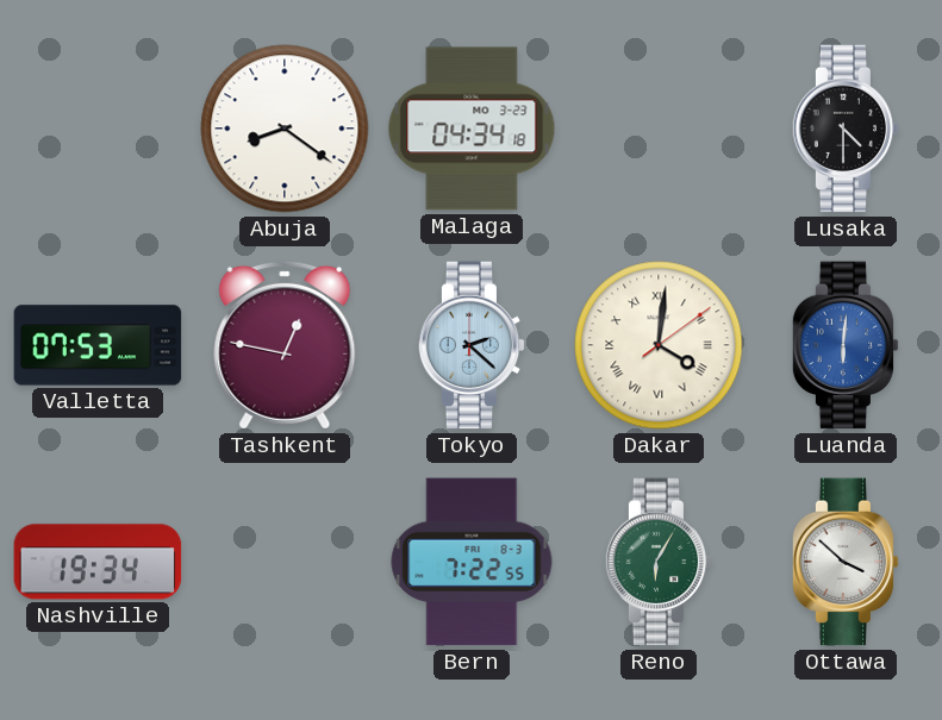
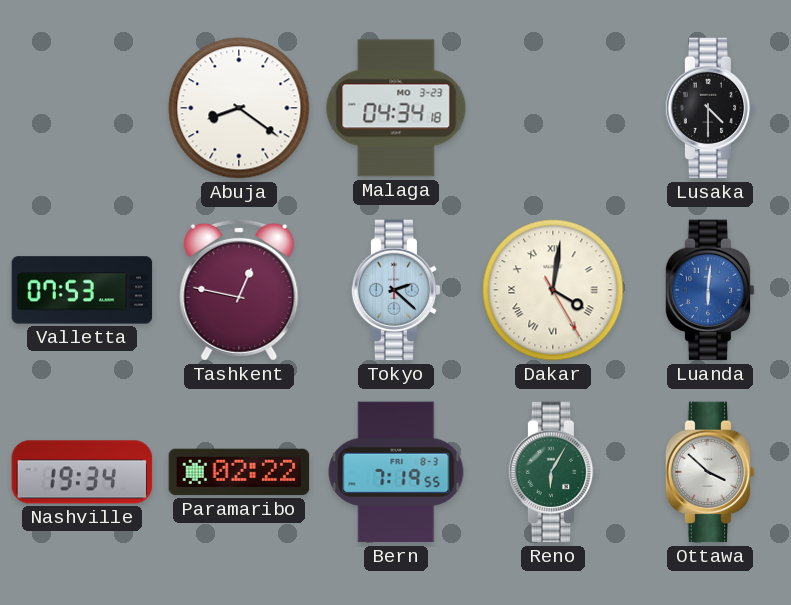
Dakar: 4:01:09 -> 4:01:25
Paramaribo: none -> 02:22
Bern: 7:22 -> 7:19
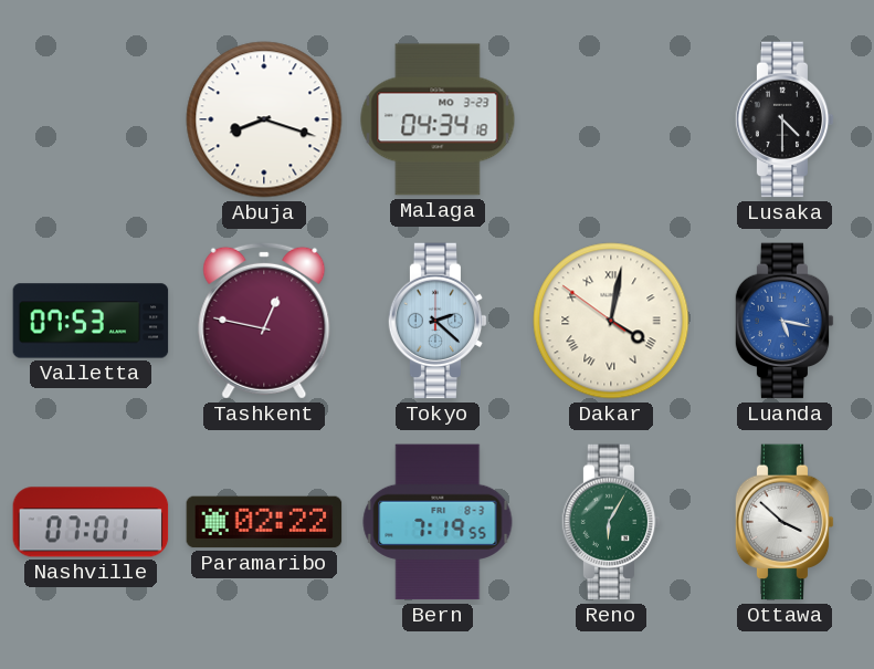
Abuja: 8:21 -> 8:18
Dakar: 4:01:25 -> 4:01:51
Luanda: 6:01 -> 5:17
Nashville: 19:34 -> 07:01
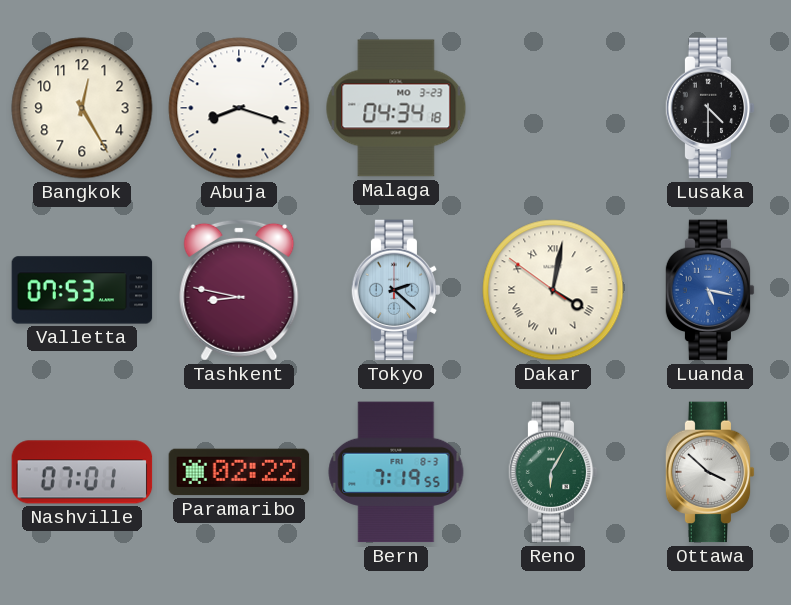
Bangkok: none -> 12:25
Tashkent: 12:47 -> 8:47
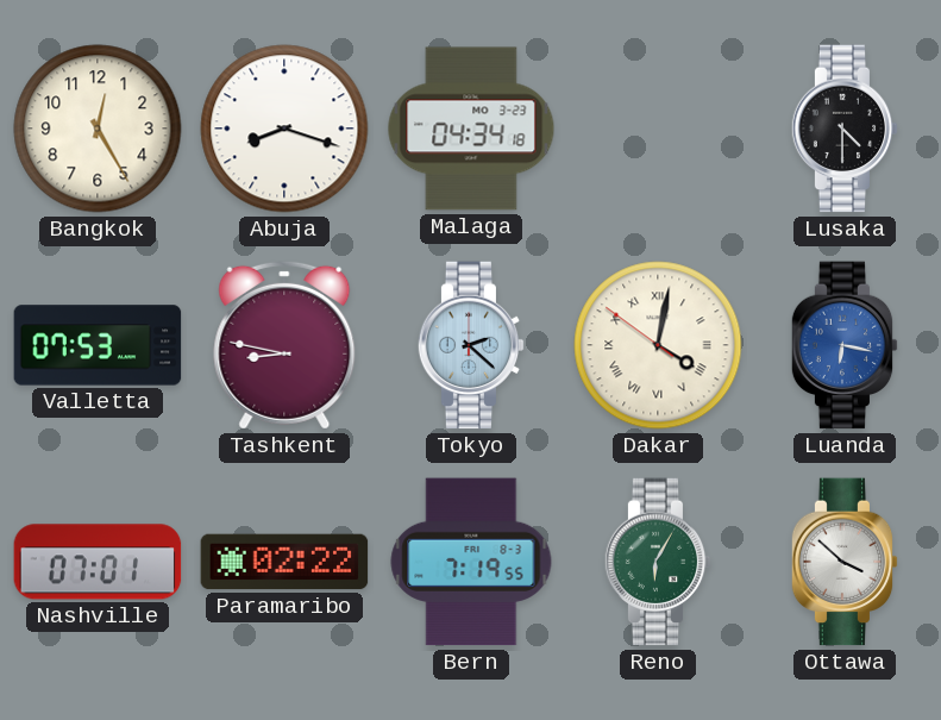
Luanda: 5:17 -> 6:17
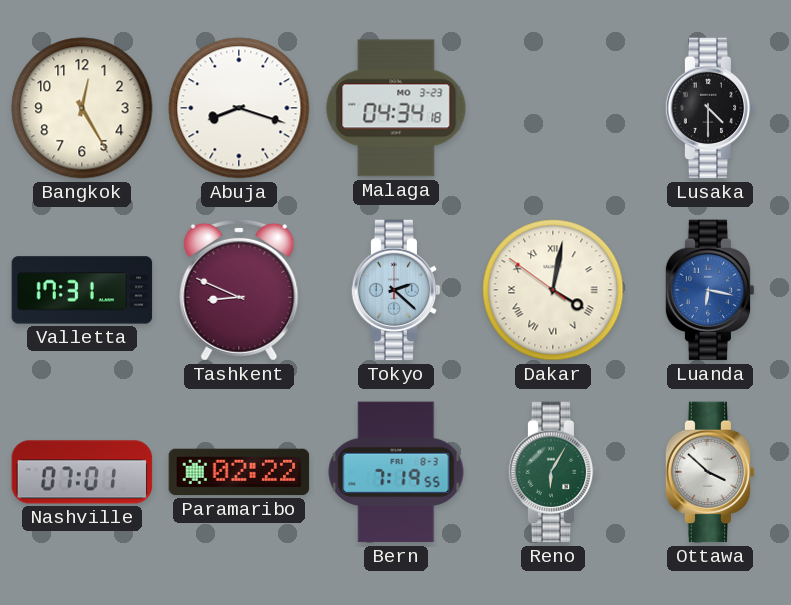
Valletta: 07:53 -> 17:31
Tashkent: 8:47 -> 8:49
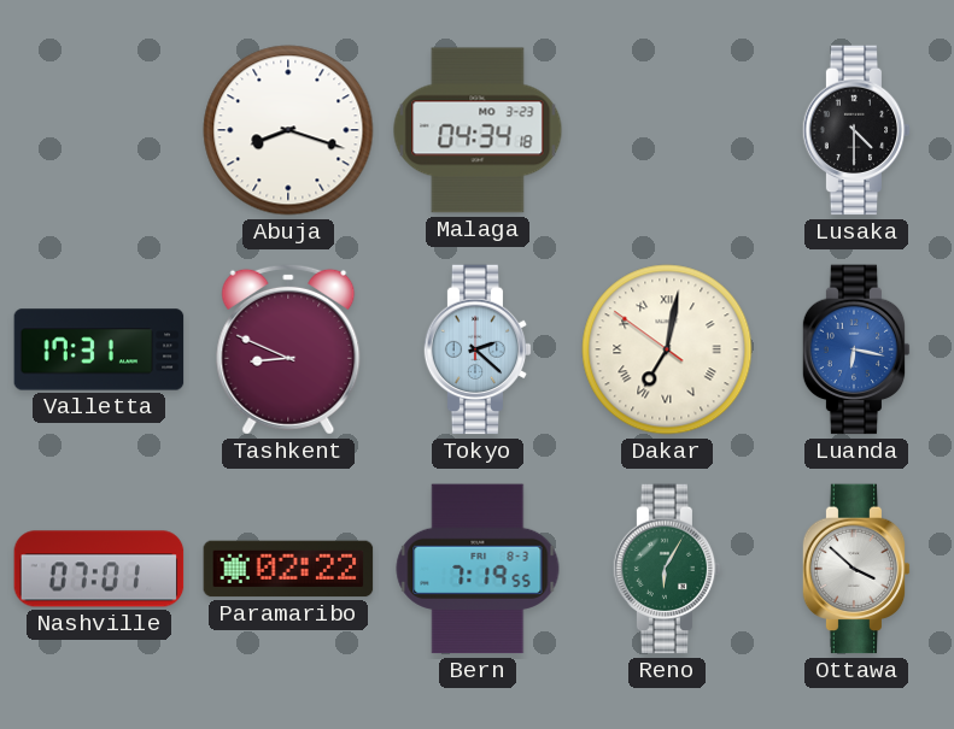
Bangkok: 12:25 -> none
Dakar: 4:01 -> 7:01
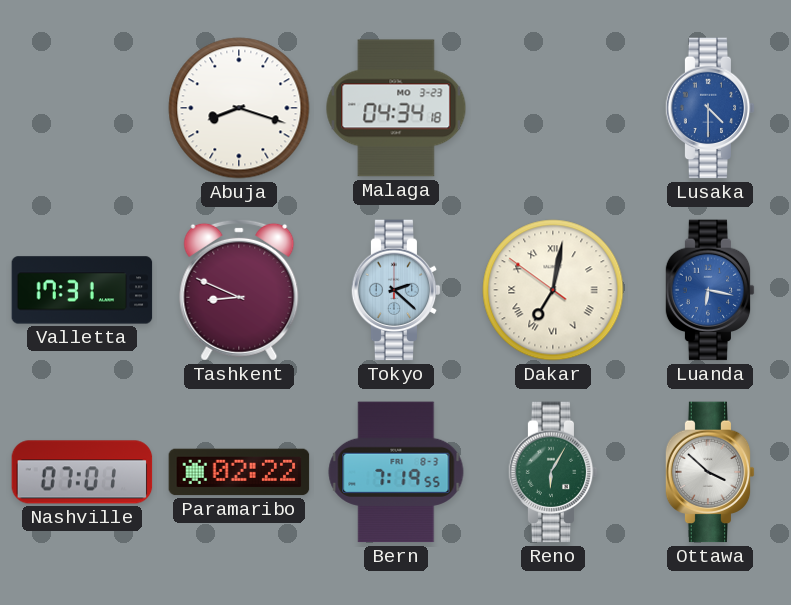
Lusaka dial: black -> blue
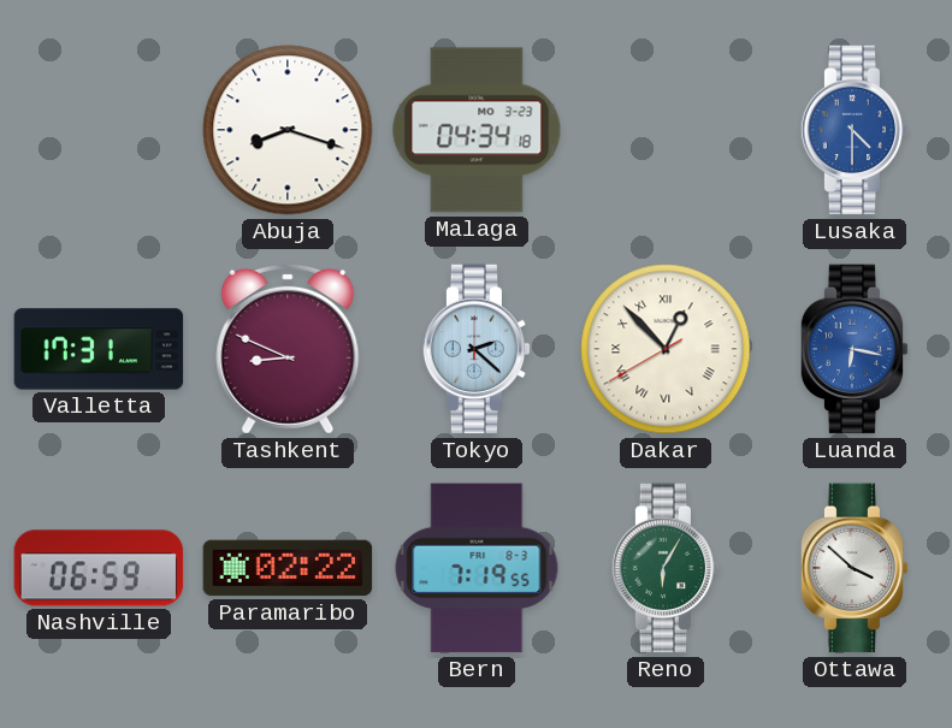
Dakar: 7:01 -> 12:52
Nashville: 07:01 -> 06:59
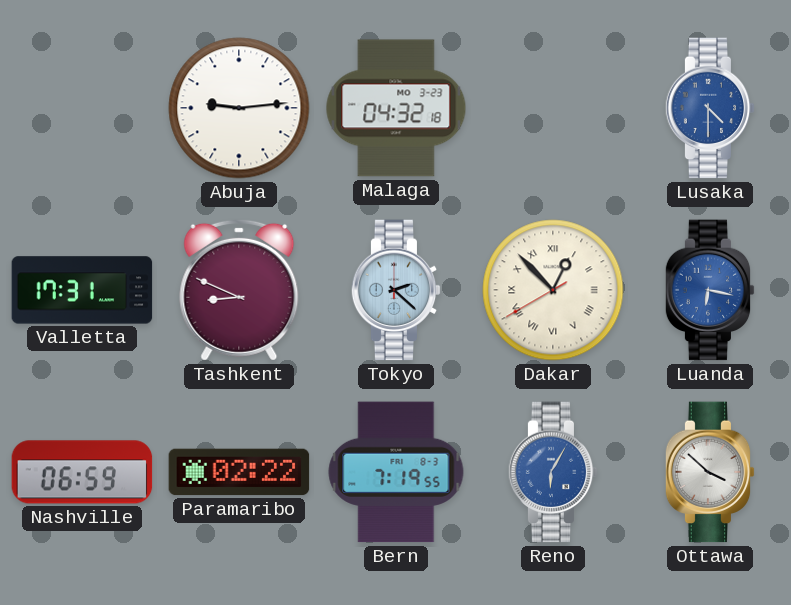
Abuja: 8:18 -> 9:14
Malaga: 04:34 -> 04:32
Reno dial: green -> blue
